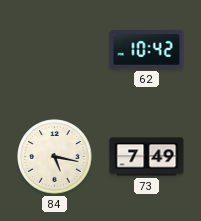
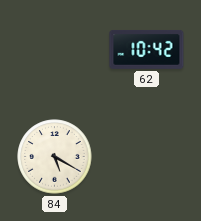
84: 5:17 -> 5:20
73: 7:49 -> none
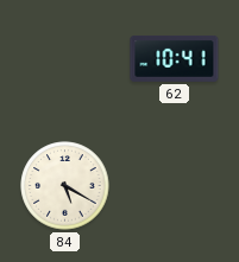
62: 10:42 -> 10:41
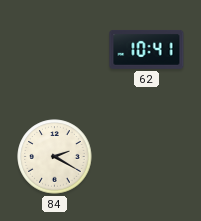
84: 5:20 -> 2:20
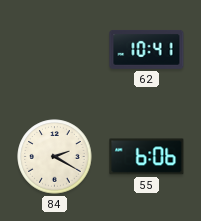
55: none -> 6:06
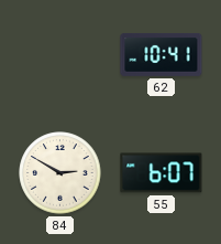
84: 2:20 -> 2:50
55: 6:06 -> 6:07
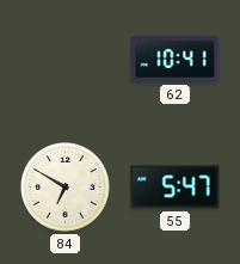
84: 2:50 -> 6:50
55: 6:07 -> 5:47
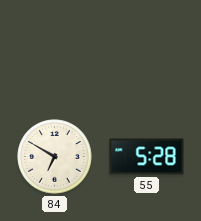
62: 10:41 -> none
55: 5:47 -> 5:28
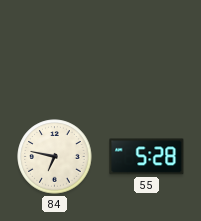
84: 6:50 -> 6:47
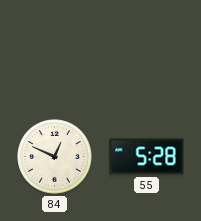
84: 6:47 -> 12:49
